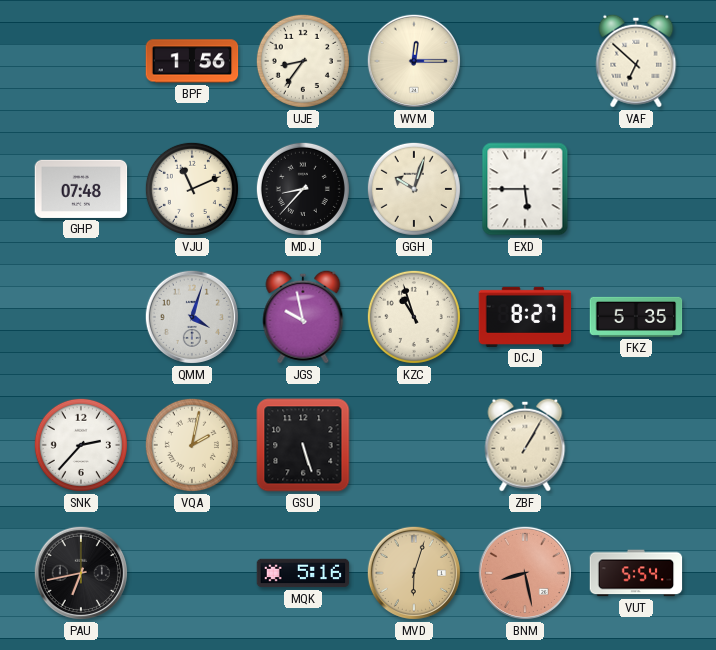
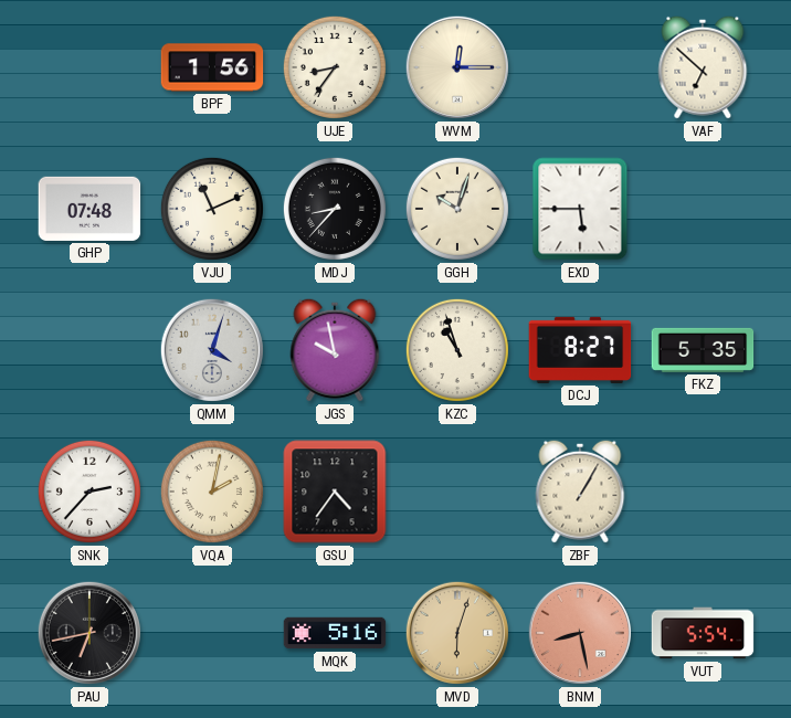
GSU: 5:27 -> 4:36
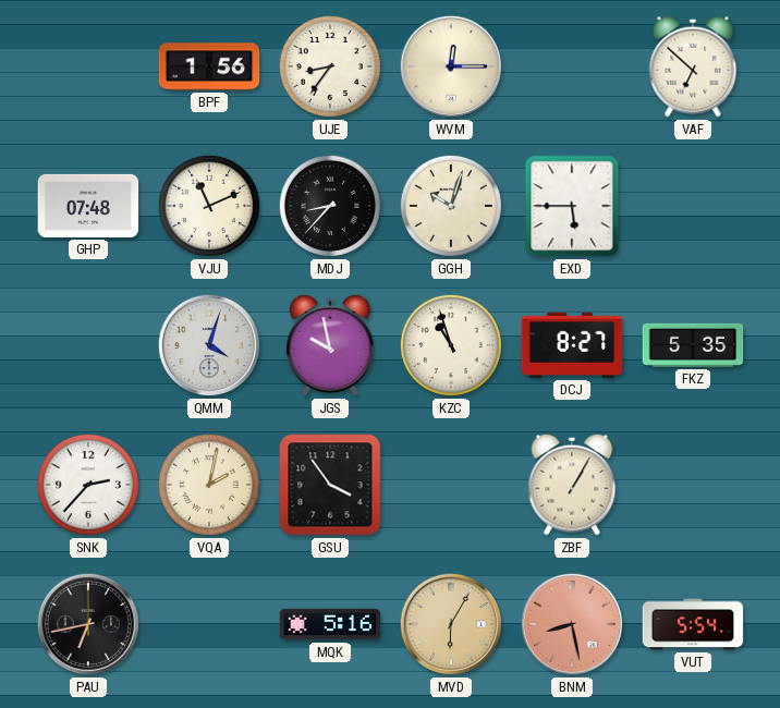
GSU: 4:36 -> 3:54
MVD: 6:03 -> 6:05
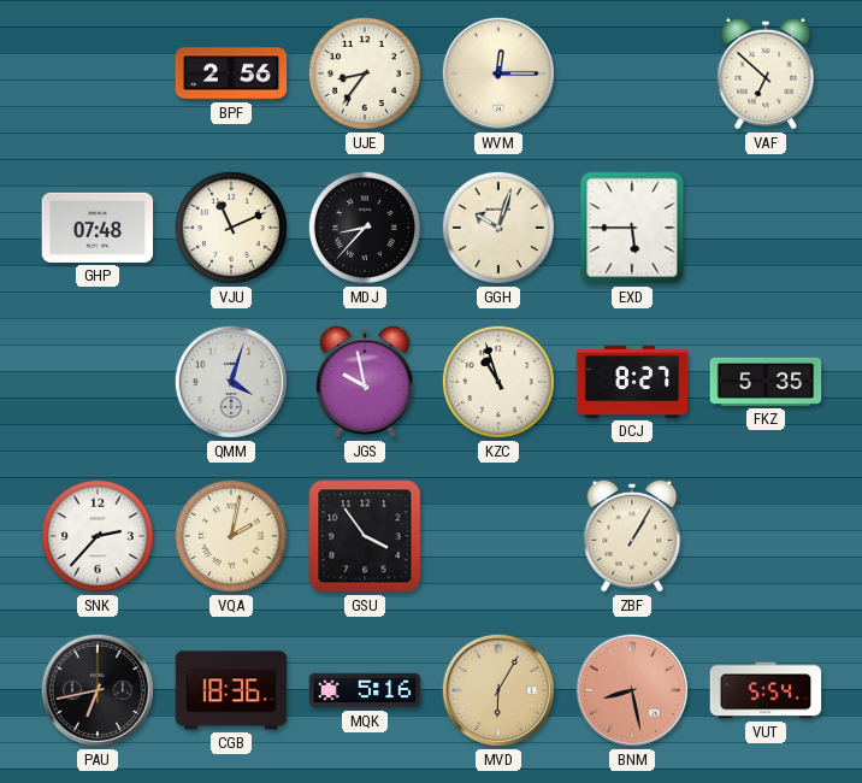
BPF: 1:56 -> 2:56
CGB: none -> 18:36
